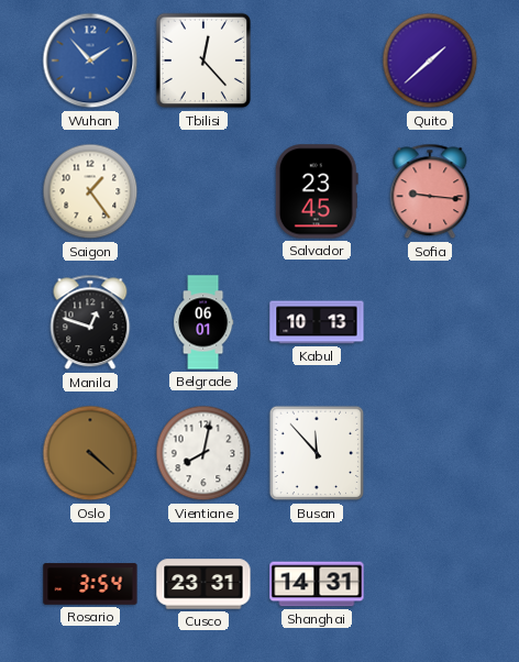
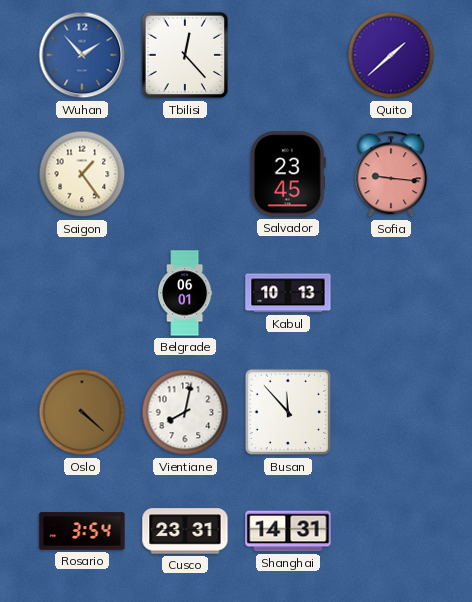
Manila: 12:48 -> none
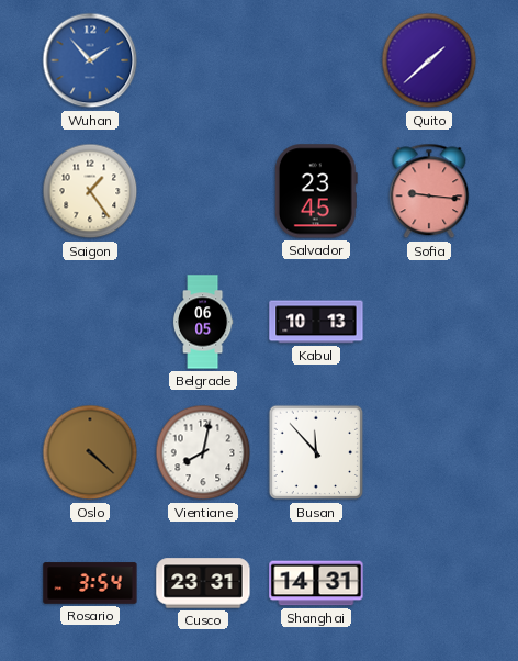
Tbilisi: 12:23 -> none
Belgrade: 06:01 -> 06:05
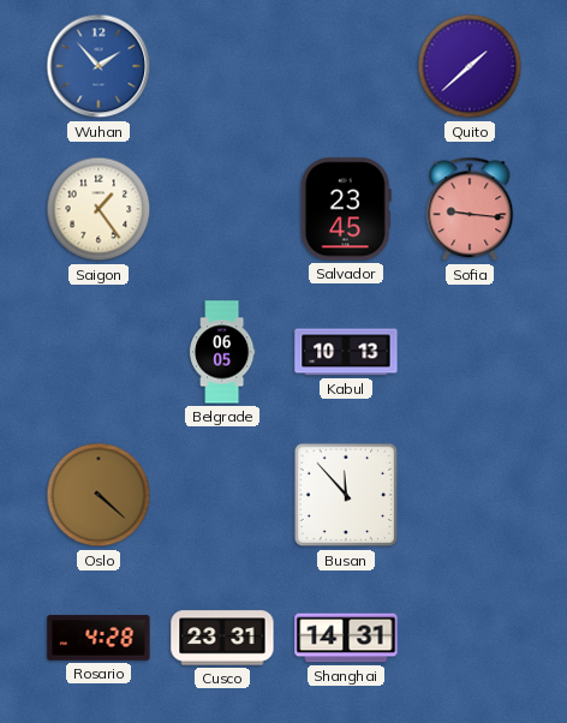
Vientiane: 8:02 -> none
Rosario: 3:54 -> 4:28
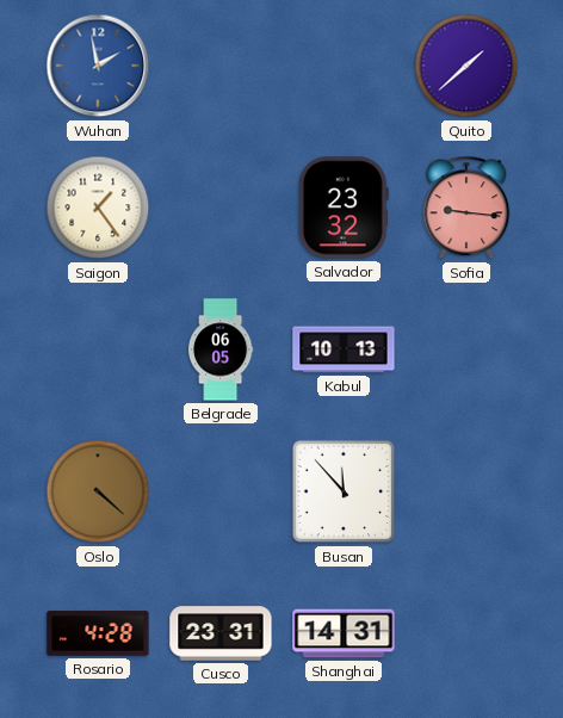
Wuhan: 1:53 -> 1:58
Salvador: 23:45 -> 23:32
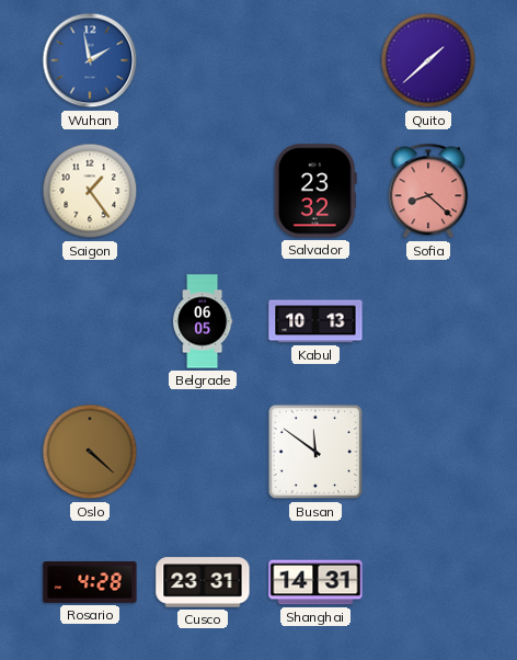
Sofia: 9:16 -> 8:22
Busan: 11:53 -> 11:51
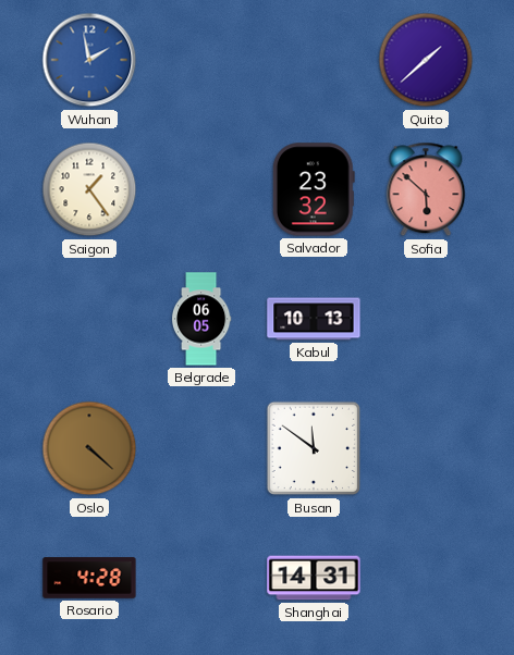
Sofia: 8:22 -> 5:52
Cusco: 23:31 -> none
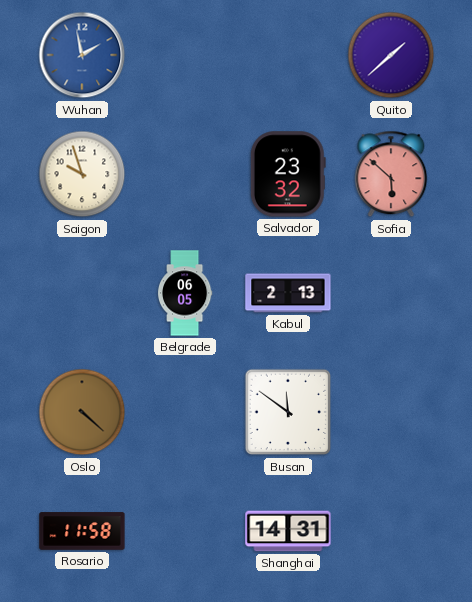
Saigon: 1:24 -> 9:57
Kabul: 10:13 -> 2:13
Rosario: 4:28 -> 11:58
